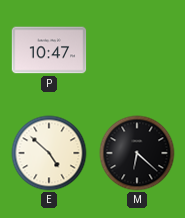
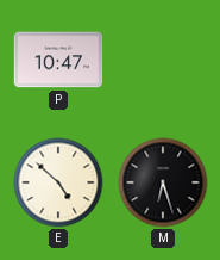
M: 6:22 -> 6:27
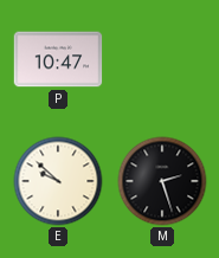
E: 4:52 -> 9:52
M: 6:27 -> 2:27
